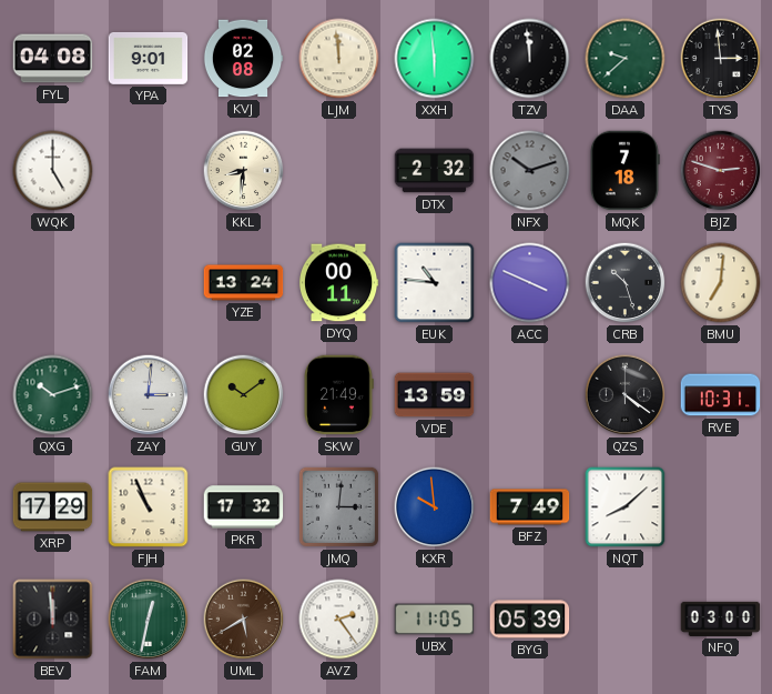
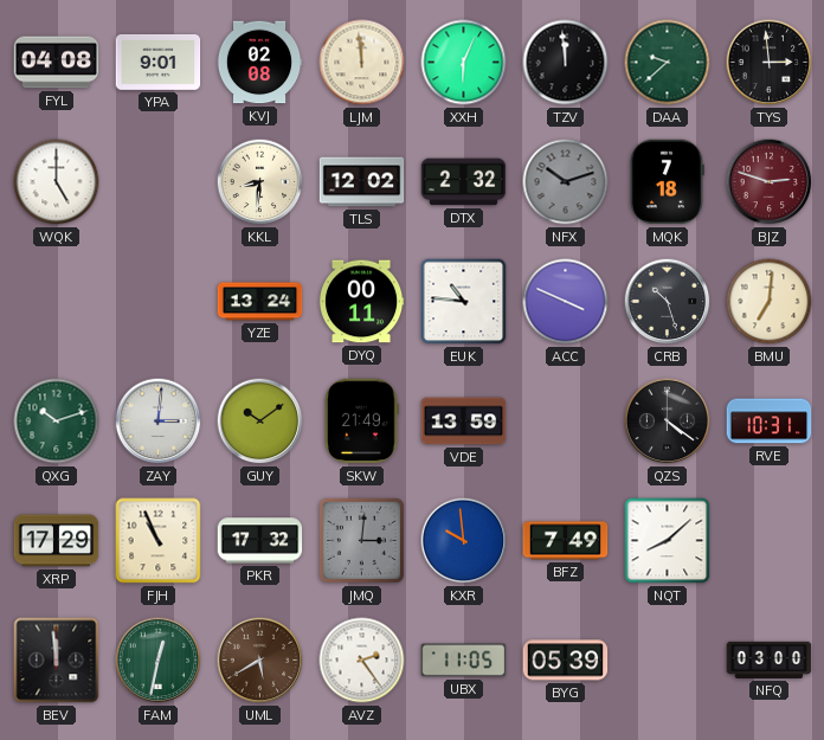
XXH: 5:59 -> 6:04
TLS: none -> 12:02
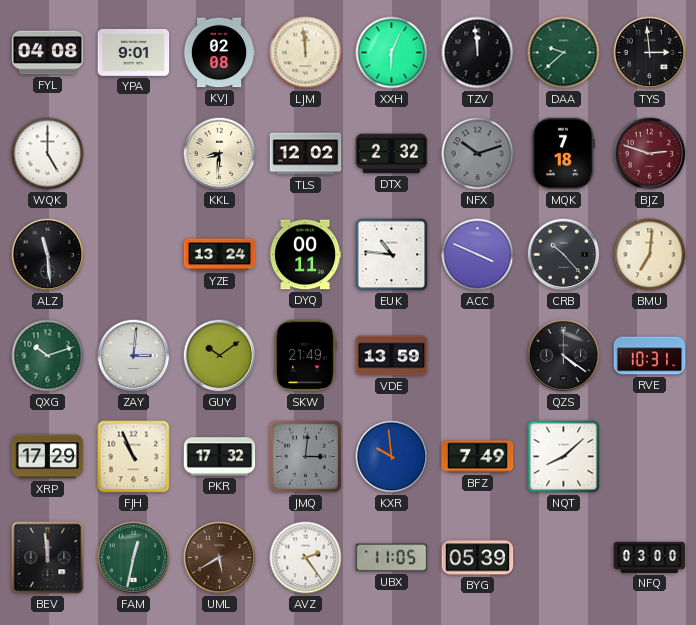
ALZ: none -> 11:29
CRB: 10:27 -> 10:23
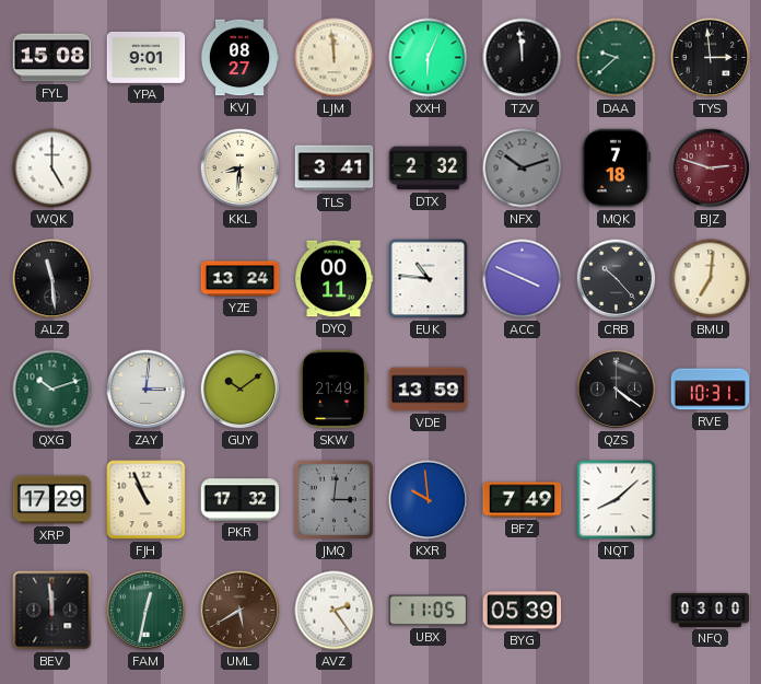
FYL: 04:08 -> 15:08
KVJ: 02:08 -> 08:27
TLS: 12:02 -> 3:41
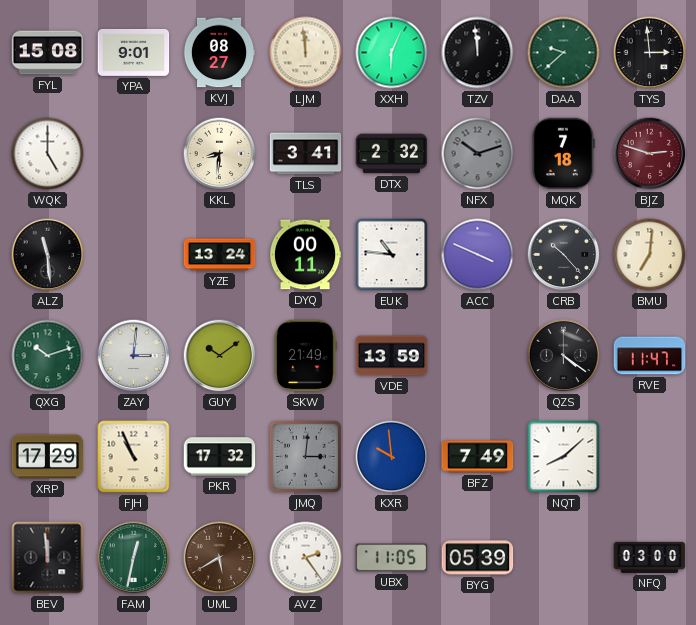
RVE: 10:31 -> 11:47
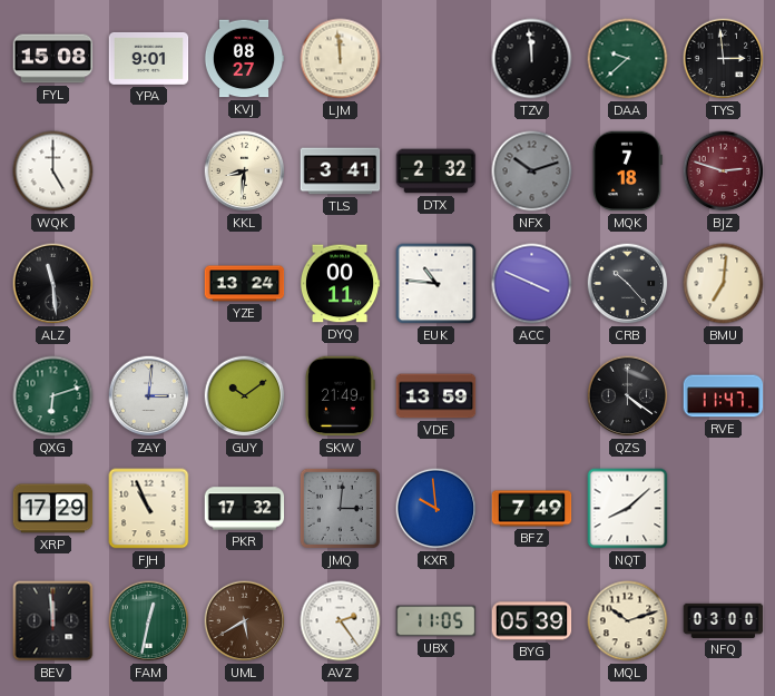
XXH: 6:04 -> none
QXG: 10:12 -> 6:12
MQL: none -> 10:12
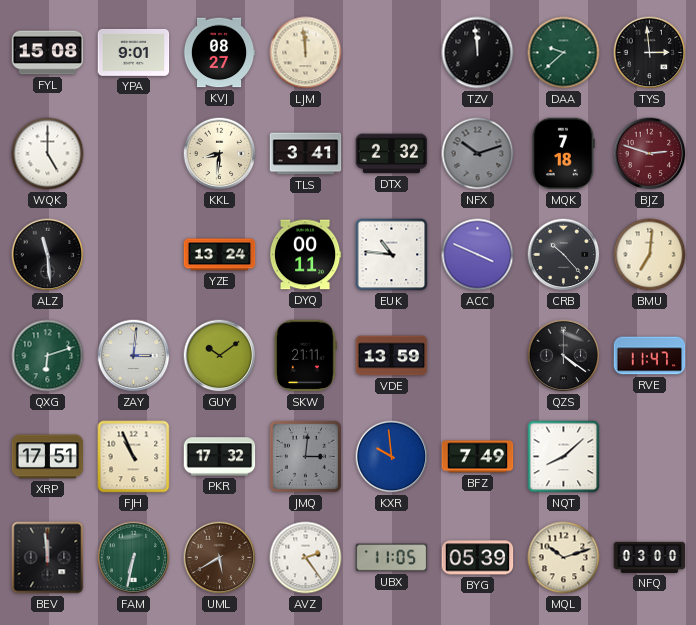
SKW: 21:49 -> 21:11
XRP: 17:29 -> 17:51
FAM: 12:32 -> 6:32
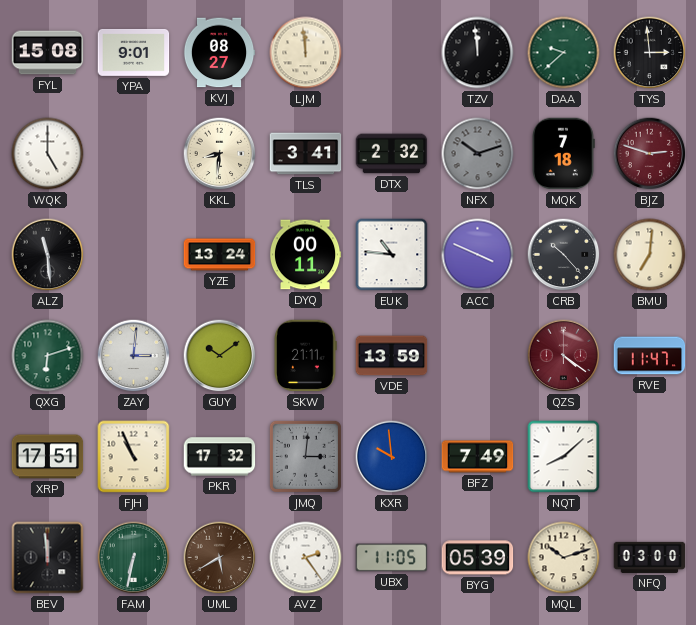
QZS dial: black -> burgundy
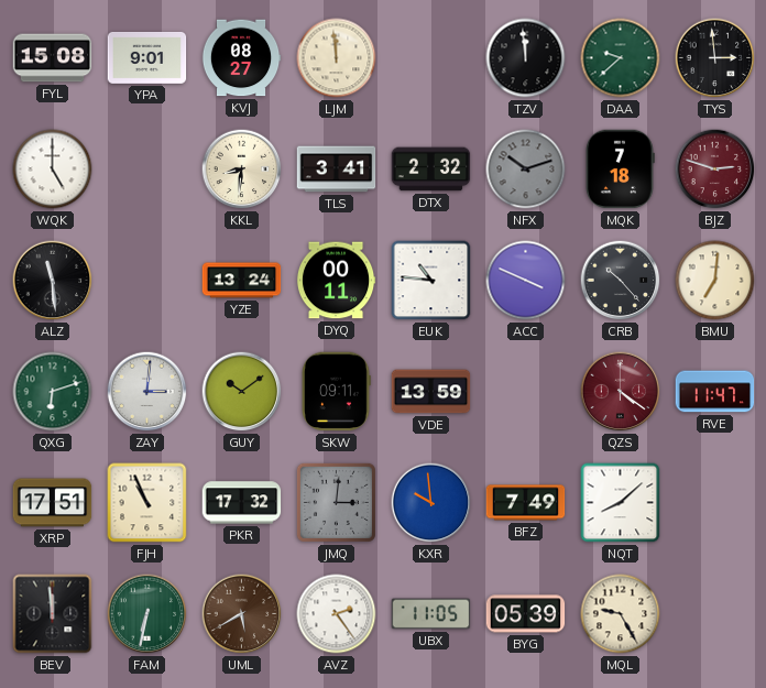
SKW: 21:11 -> 09:11
MQL: 10:12 -> 9:25
NFQ: 03:00 -> none
